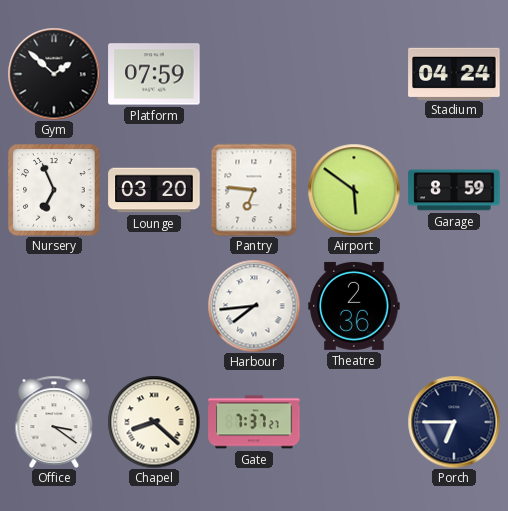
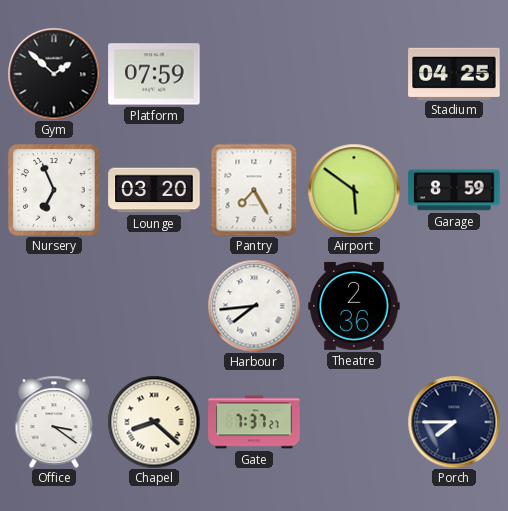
Stadium: 04:24 -> 04:25
Pantry: 6:46 -> 7:25
Porch: 6:45 -> 7:45
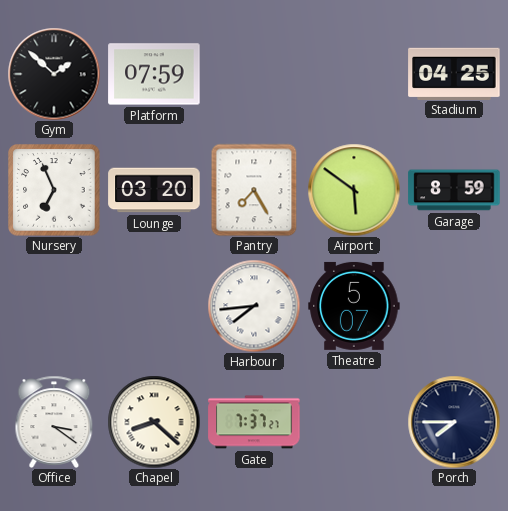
Theatre: 2:36 -> 5:07
